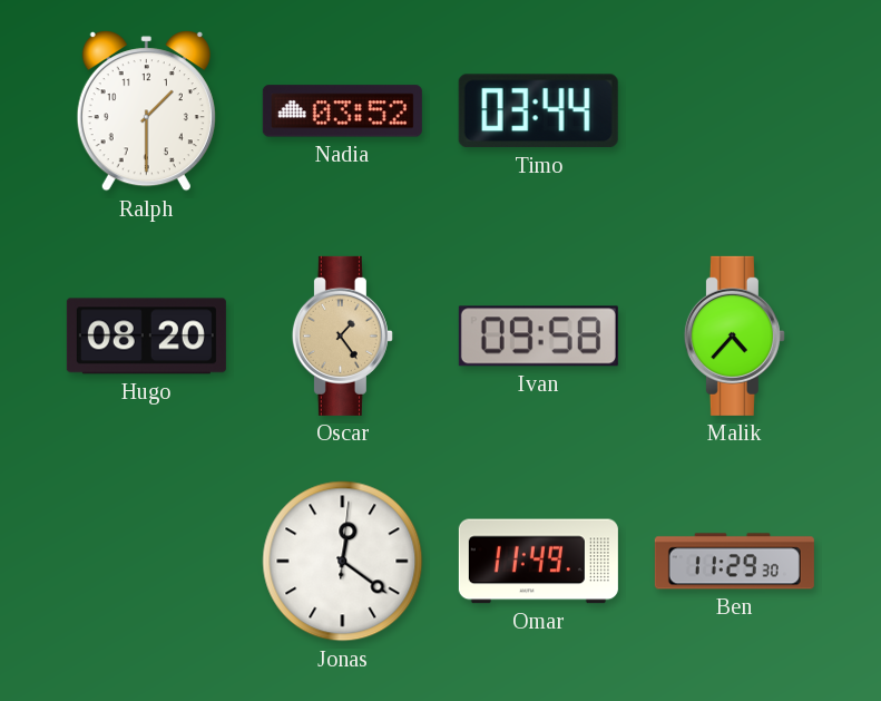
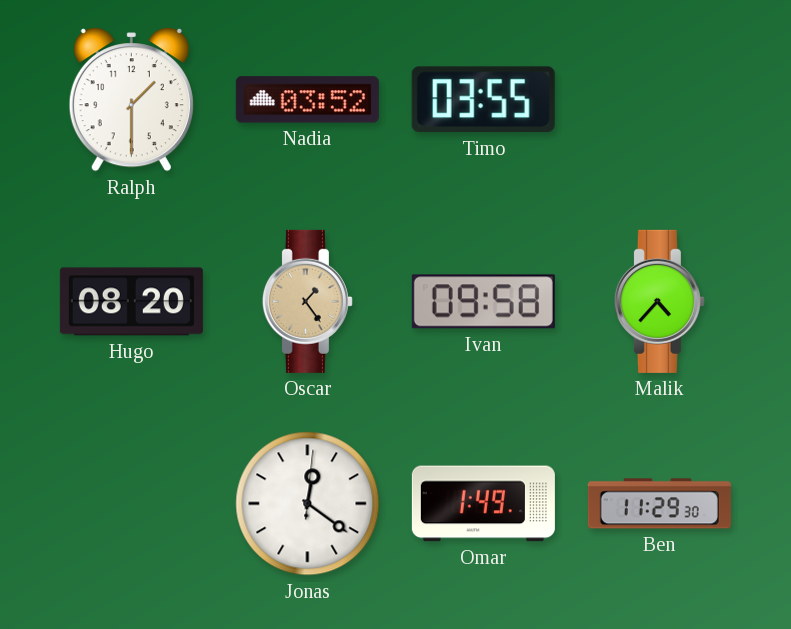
Timo: 03:44 -> 03:55
Omar: 11:49 -> 1:49
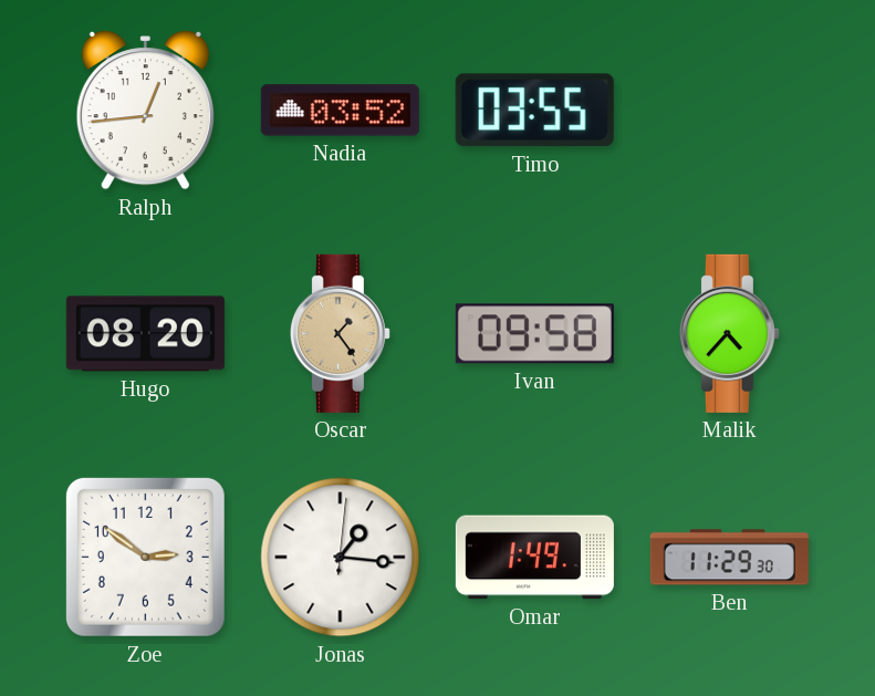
Ralph: 1:30 -> 12:44
Zoe: none -> 2:51
Jonas: 12:21 -> 1:16
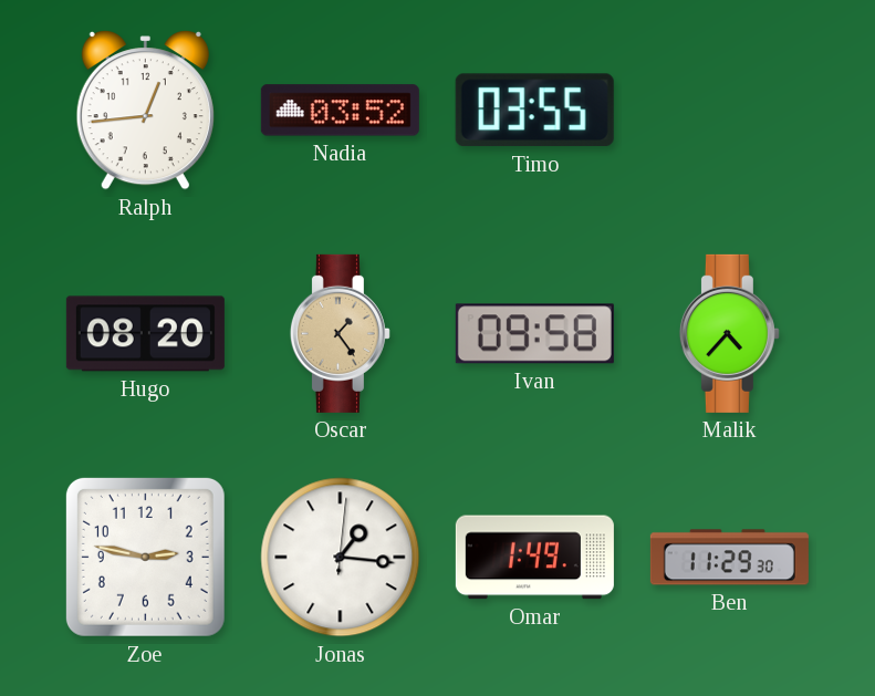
Zoe: 2:51 -> 2:47
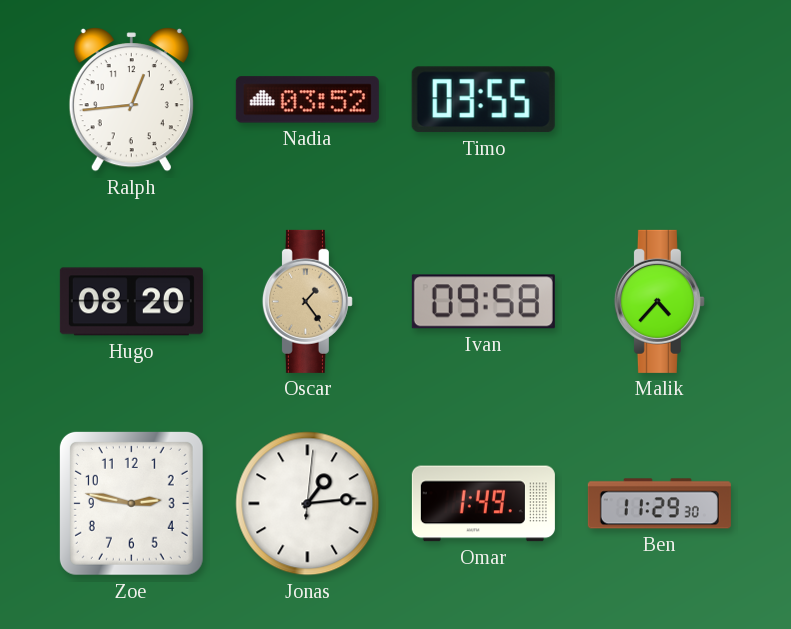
Jonas: 1:16 -> 1:14
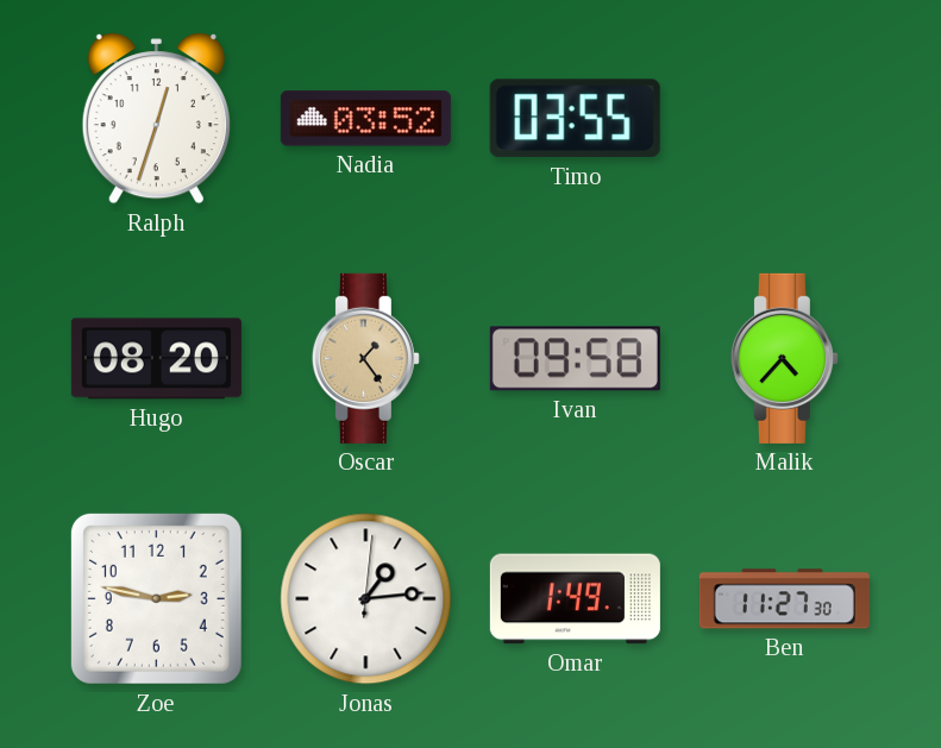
Ralph: 12:44 -> 12:33
Ben: 11:29 -> 11:27
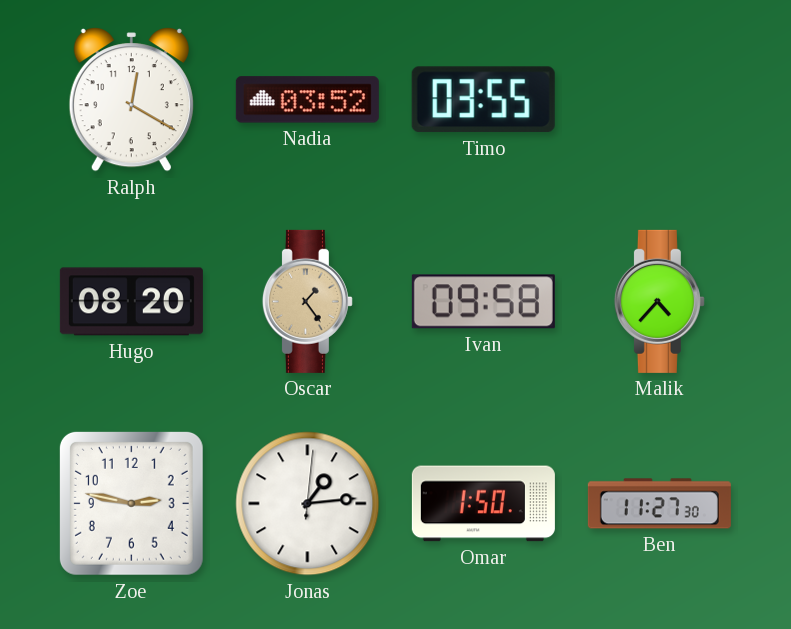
Ralph: 12:33 -> 12:20
Omar: 1:49 -> 1:50
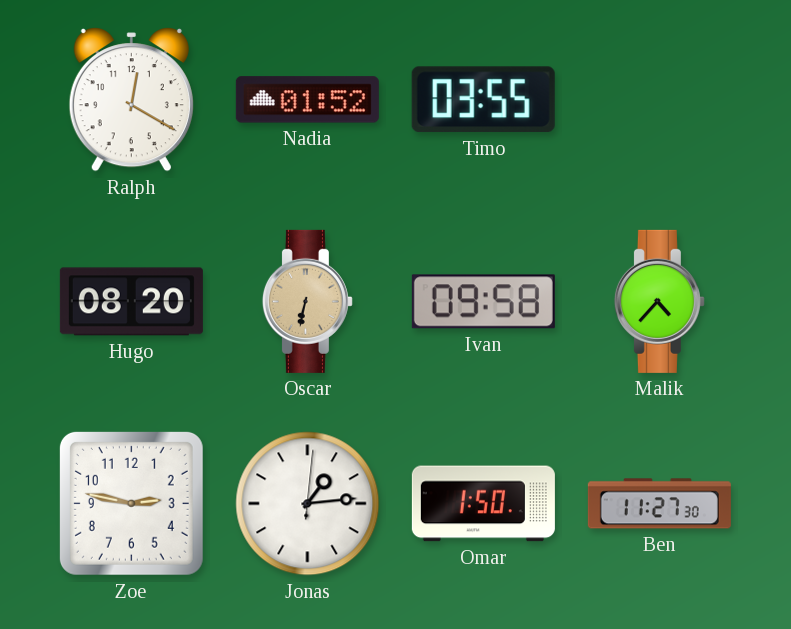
Nadia: 03:52 -> 01:52
Oscar: 1:24 -> 6:32
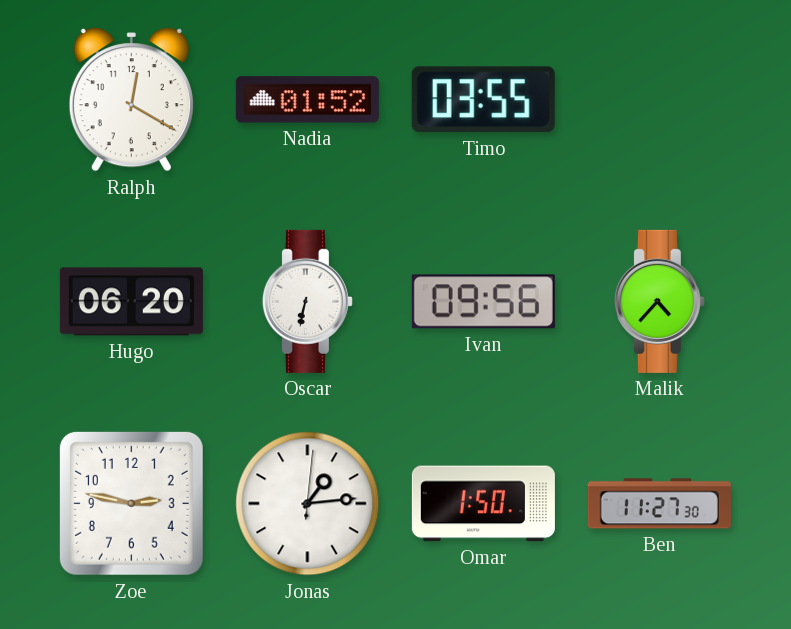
Hugo: 08:20 -> 06:20
Oscar dial: champagne -> white
Ivan: 09:58 -> 09:56
